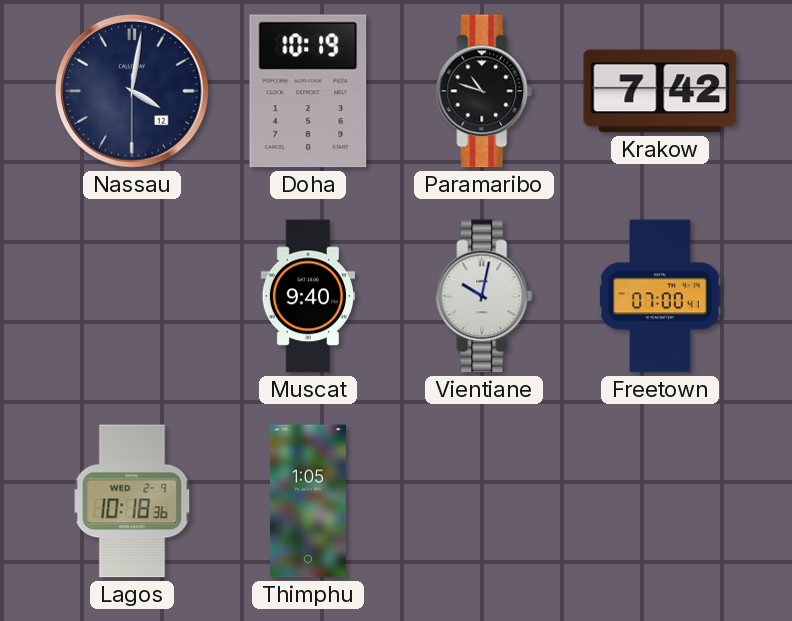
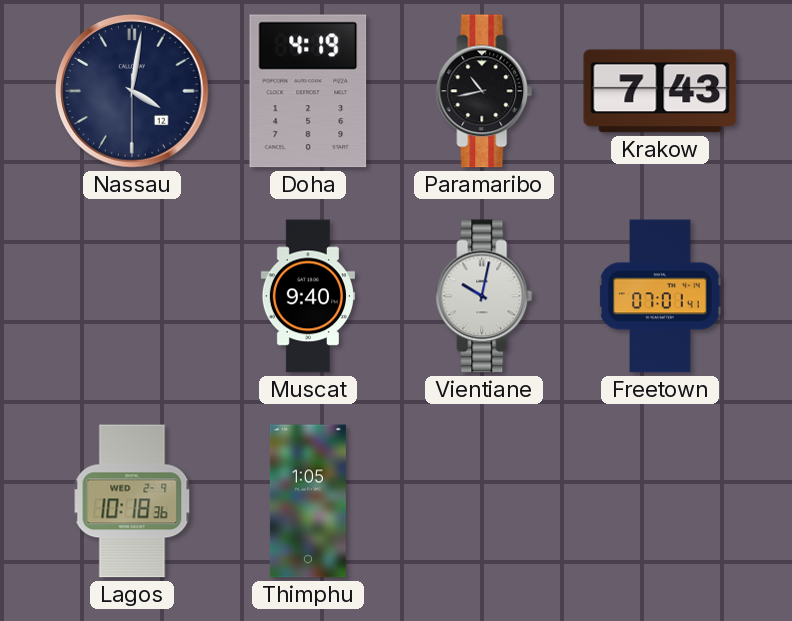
Doha: 10:19 -> 4:19
Paramaribo: 10:48 -> 10:43
Krakow: 7:42 -> 7:43
Freetown: 07:00 -> 07:01
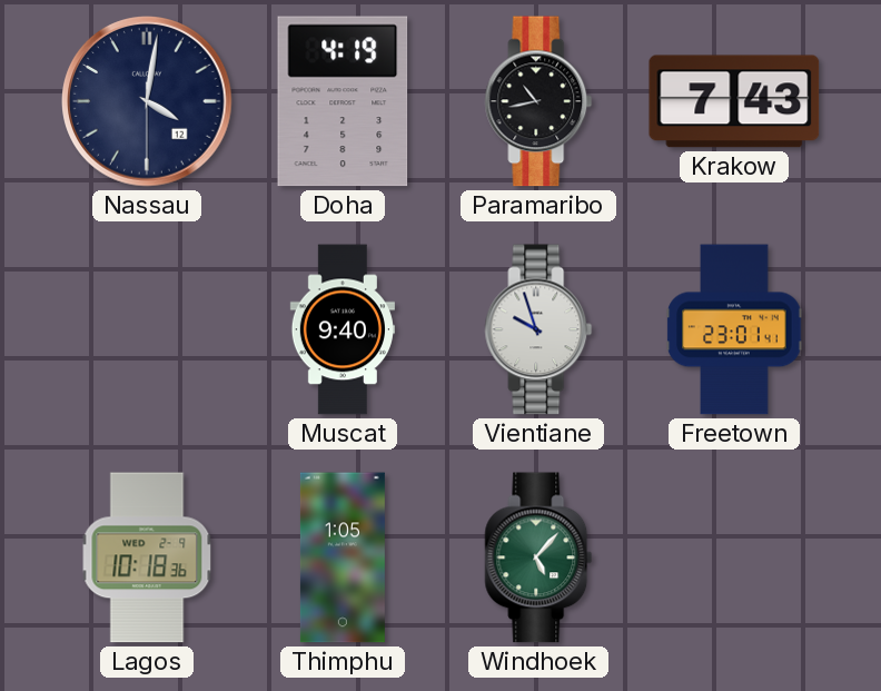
Vientiane: 10:02 -> 9:57
Freetown: 07:01 -> 23:01
Windhoek: none -> 5:07
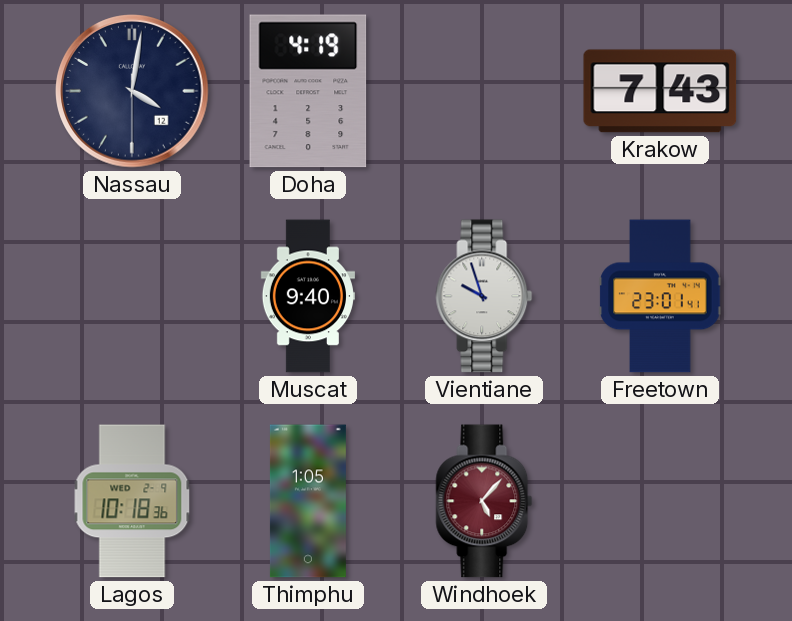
Paramaribo: 10:43 -> none
Windhoek dial: green -> burgundy
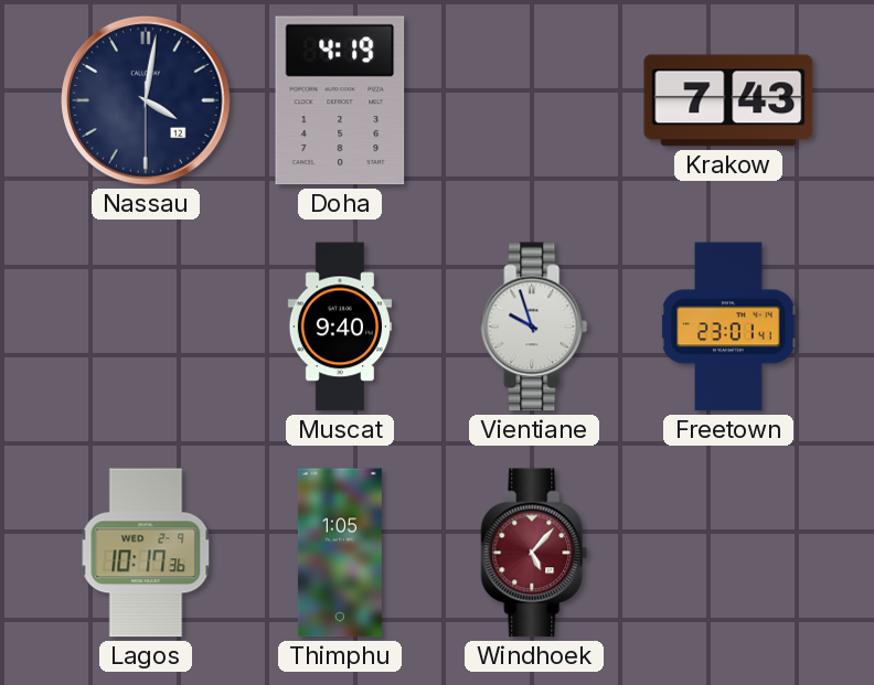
Lagos: 10:18 -> 10:17
